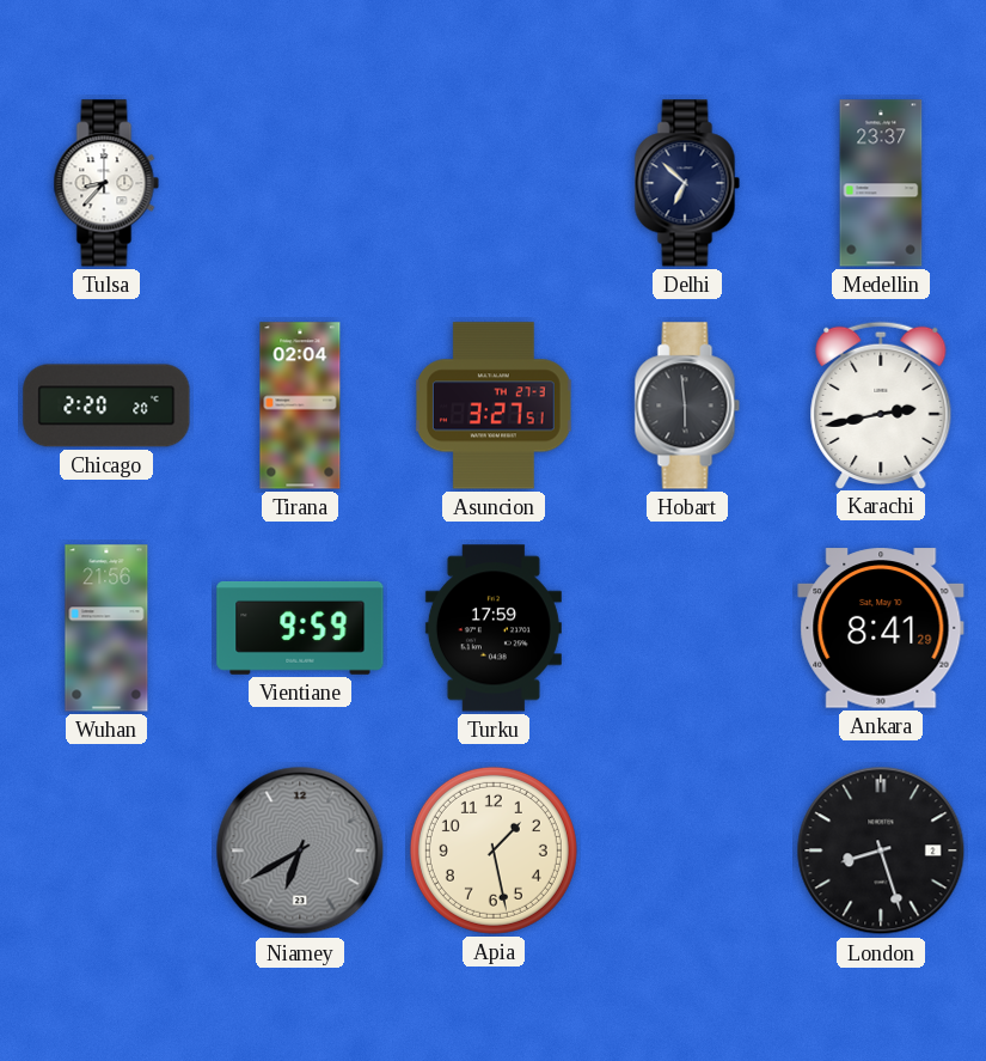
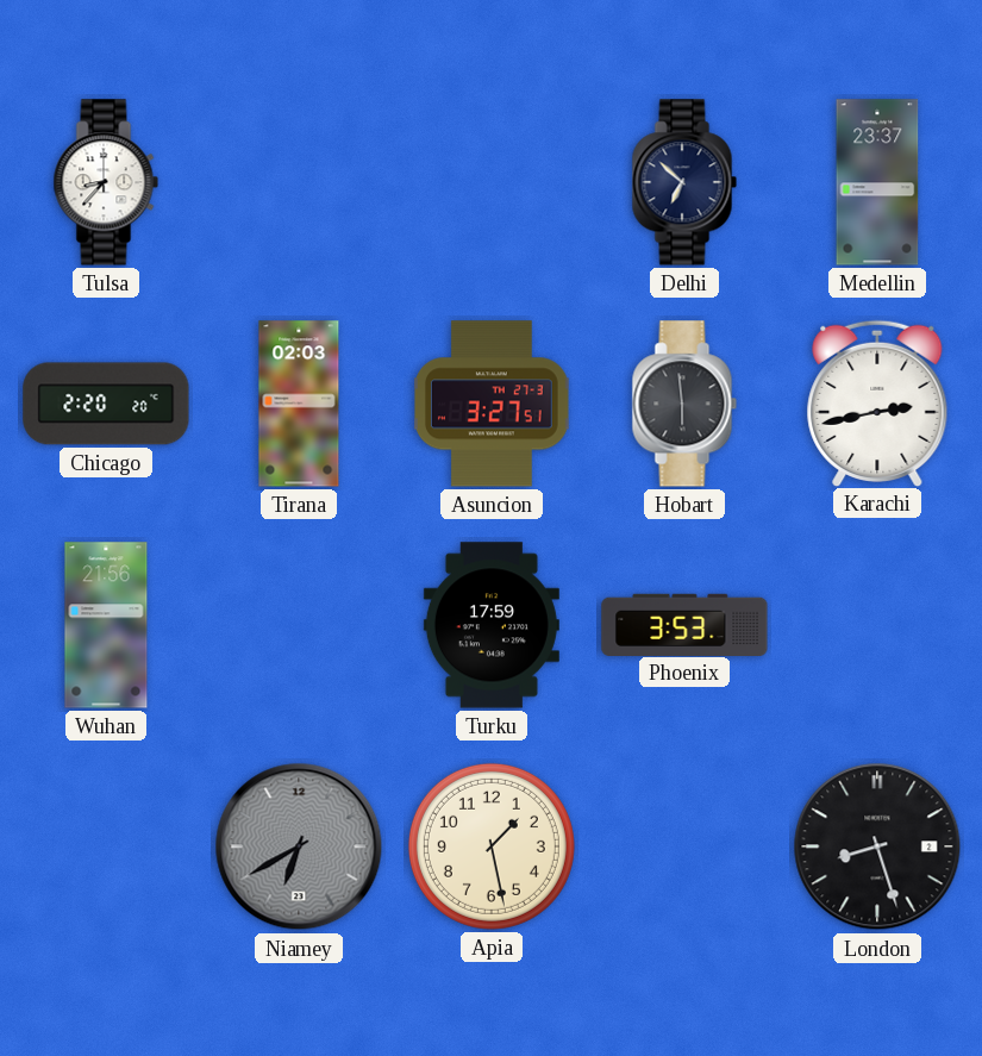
Tirana: 02:04 -> 02:03
Vientiane: 9:59 -> none
Phoenix: none -> 3:53
Ankara: 8:41 -> none
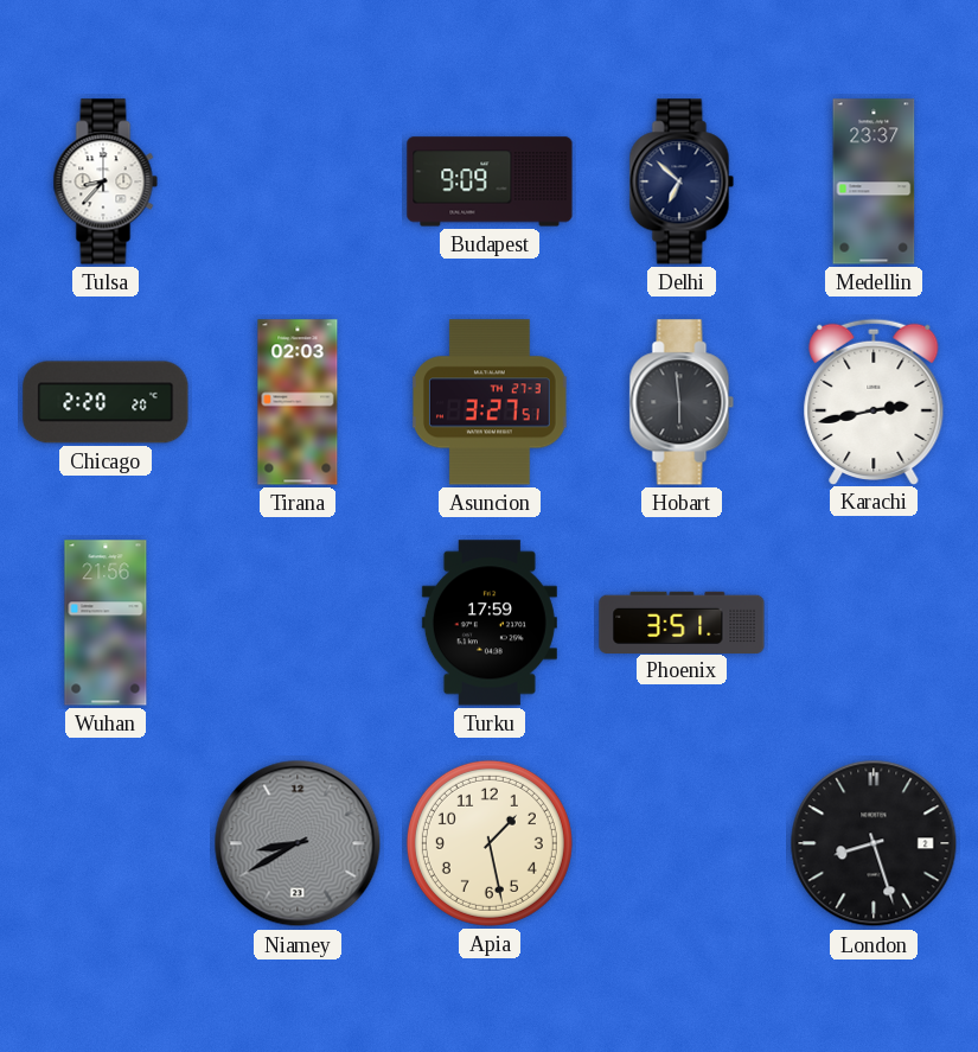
Budapest: none -> 9:09
Phoenix: 3:53 -> 3:51
Niamey: 6:40 -> 8:40
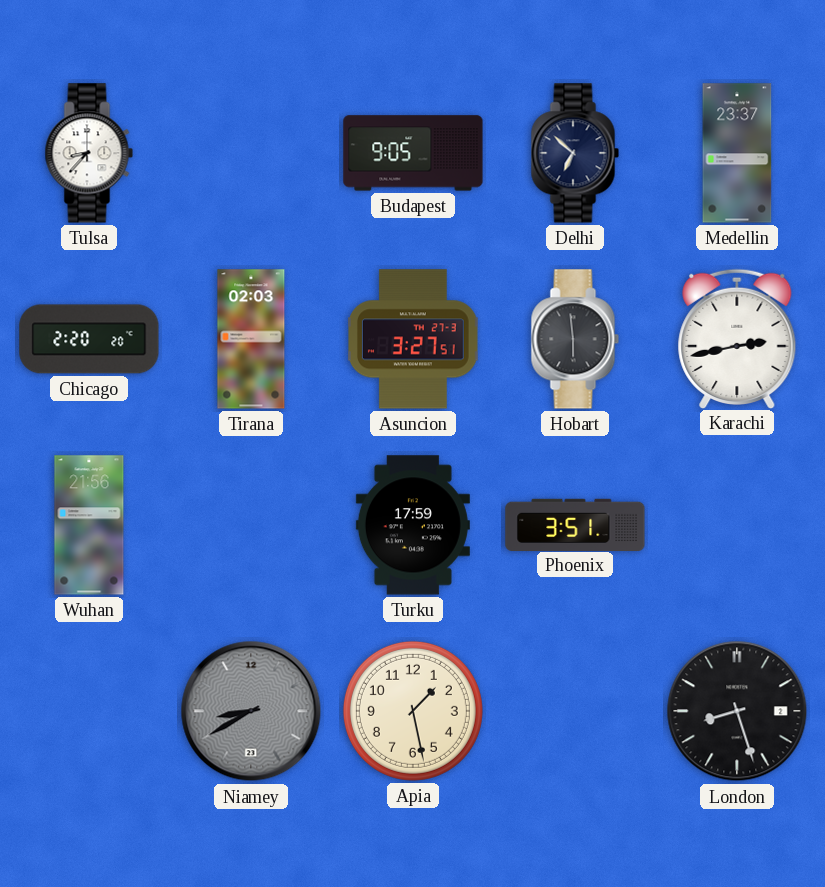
Budapest: 9:09 -> 9:05
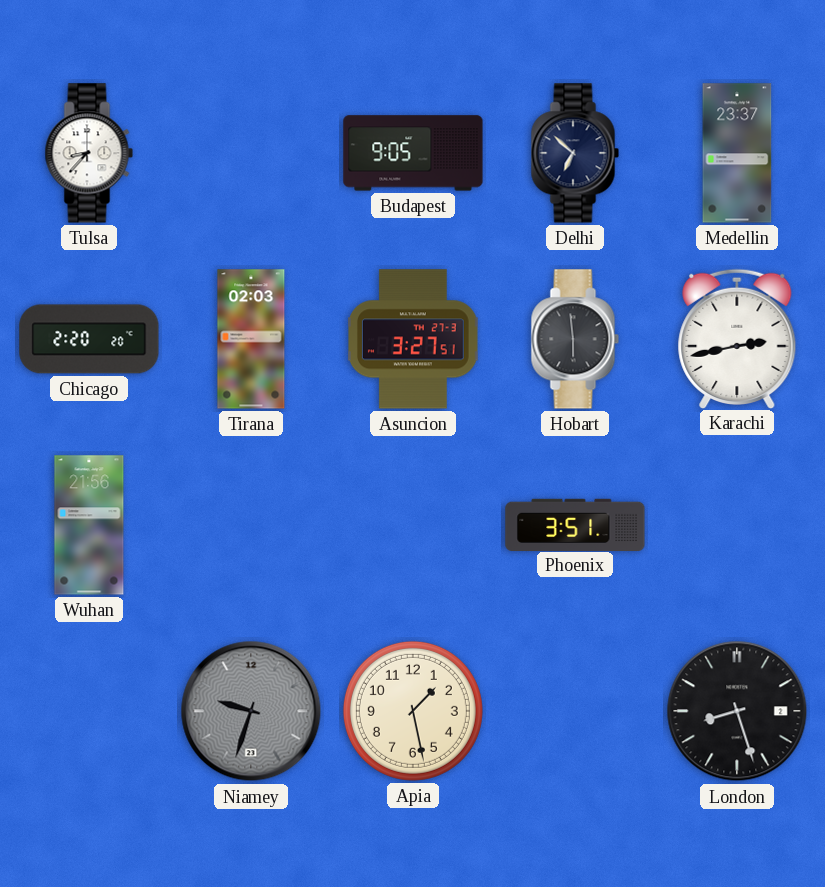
Turku: 17:59 -> none
Niamey: 8:40 -> 9:33
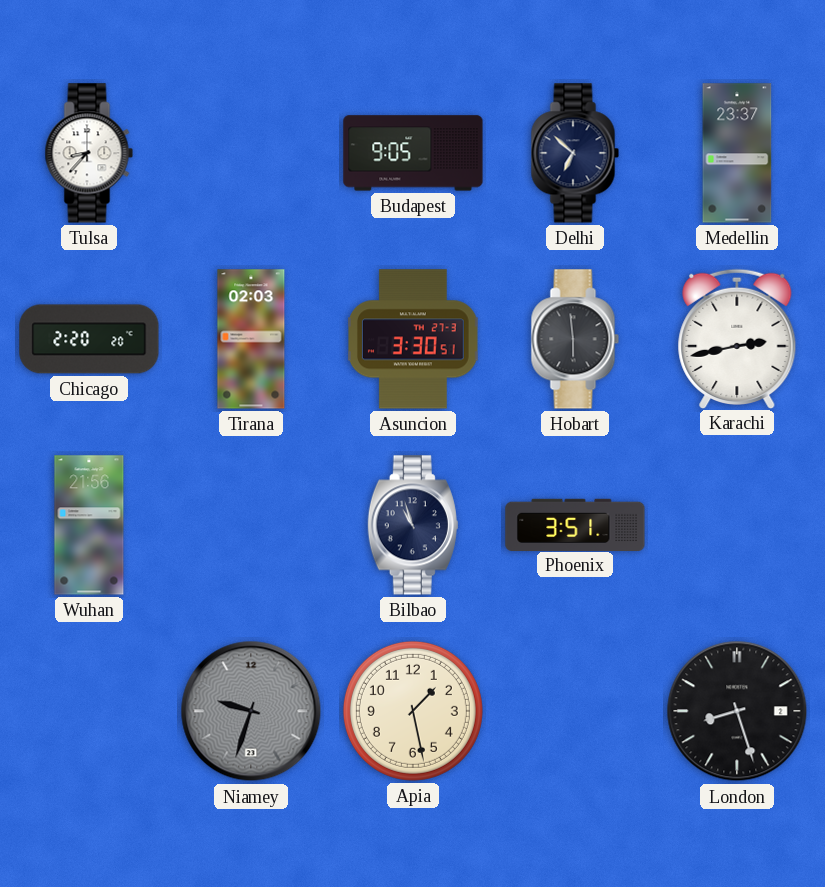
Asuncion: 3:27 -> 3:30
Bilbao: none -> 10:57
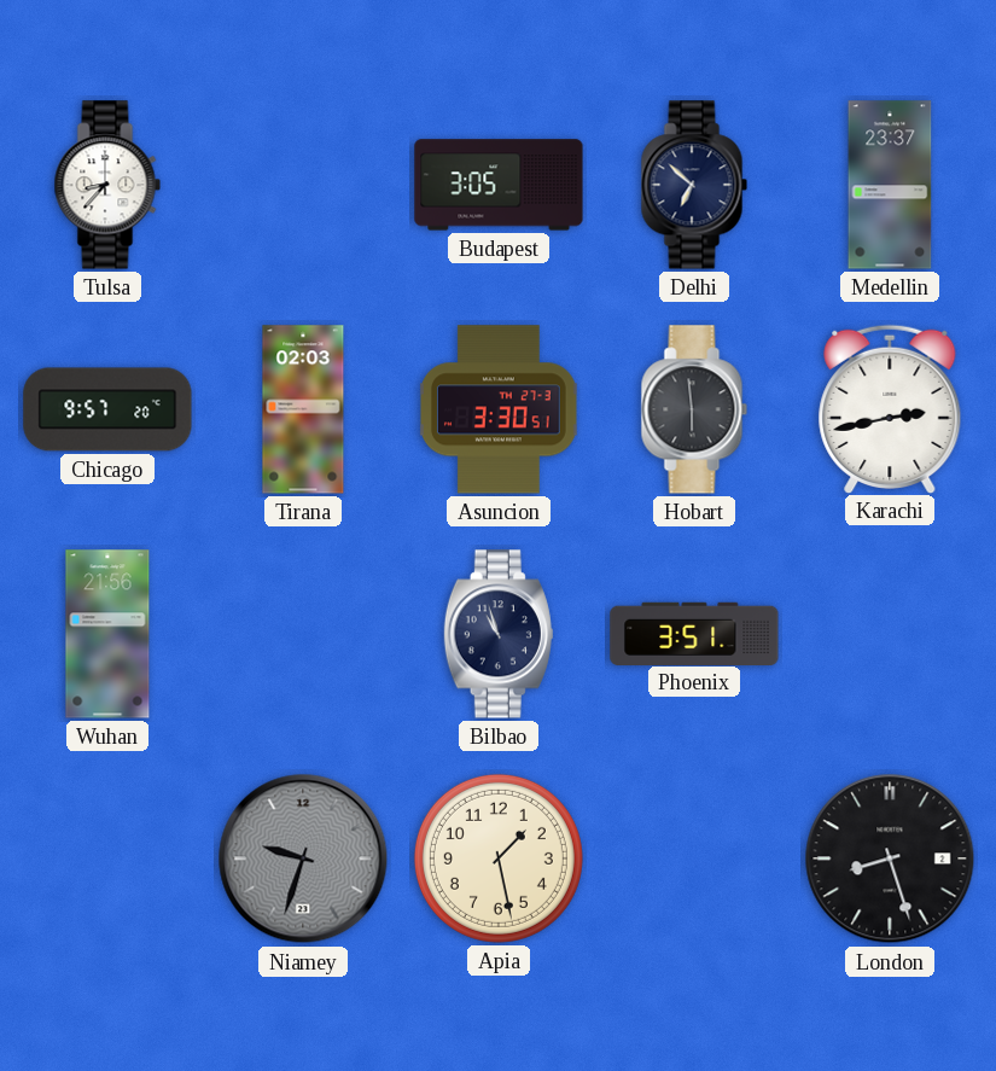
Budapest: 9:05 -> 3:05
Chicago: 2:20 -> 9:57
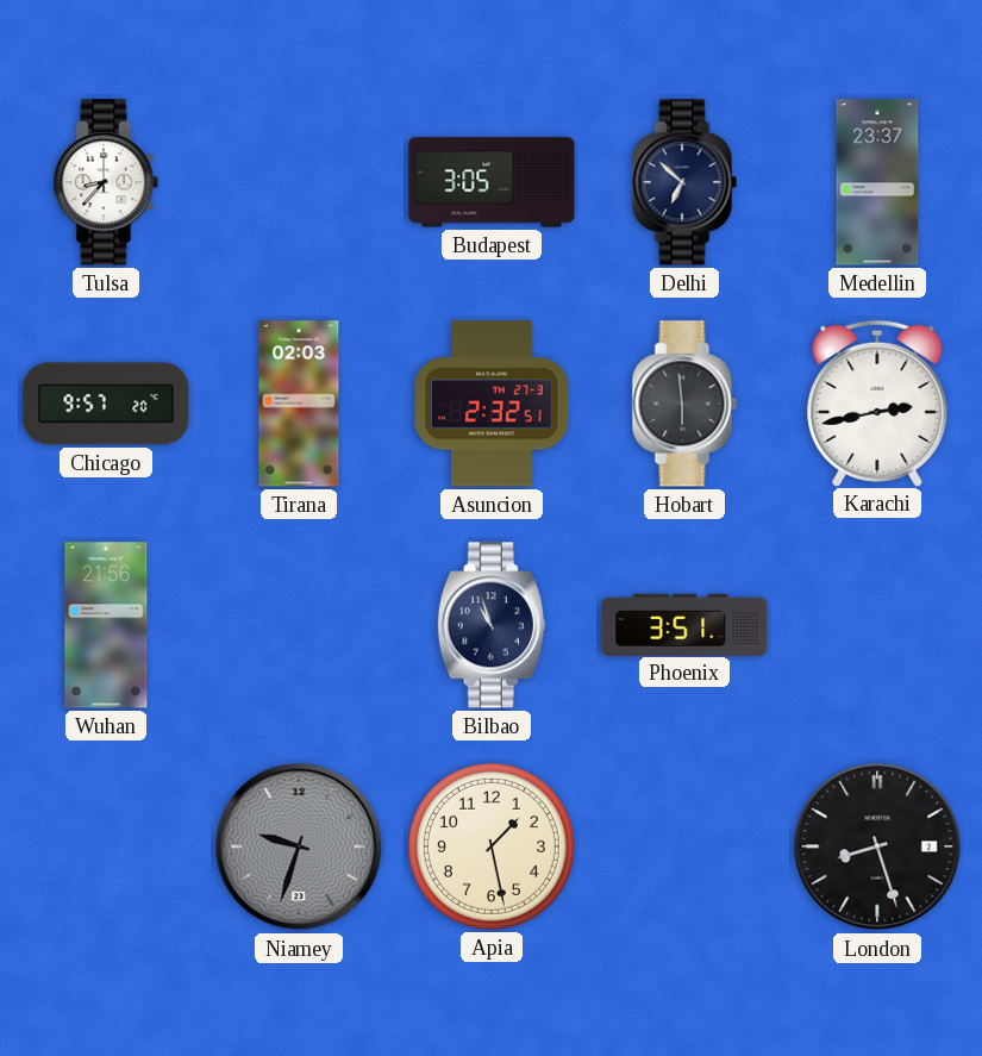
Asuncion: 3:30 -> 2:32
